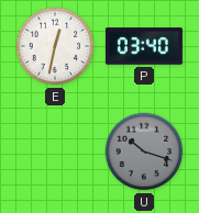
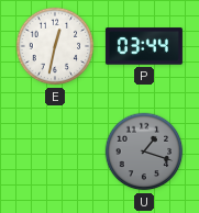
P: 03:40 -> 03:44
U: 10:18 -> 1:18
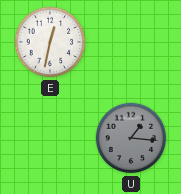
P: 03:44 -> none
U: 1:18 -> 1:16
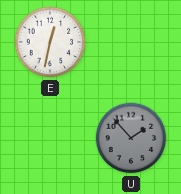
U: 1:16 -> 1:53
